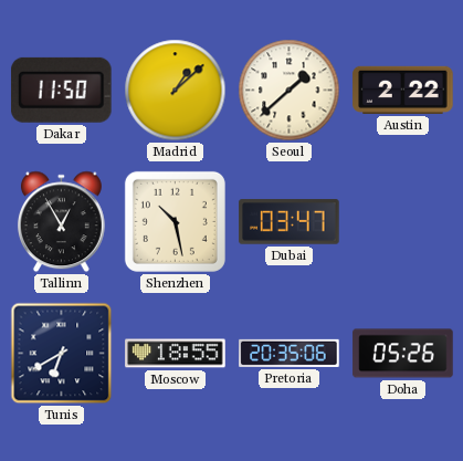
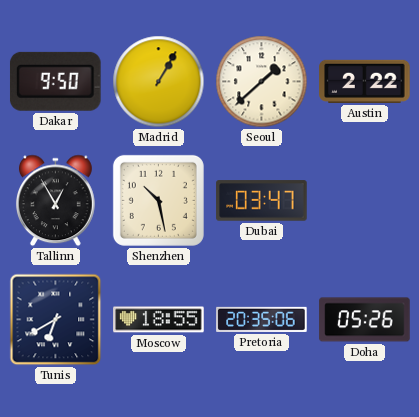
Dakar: 11:50 -> 9:50
Madrid: 1:08 -> 1:05
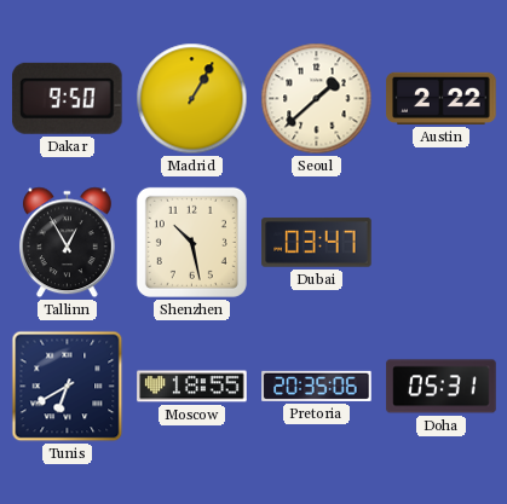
Doha: 05:26 -> 05:31
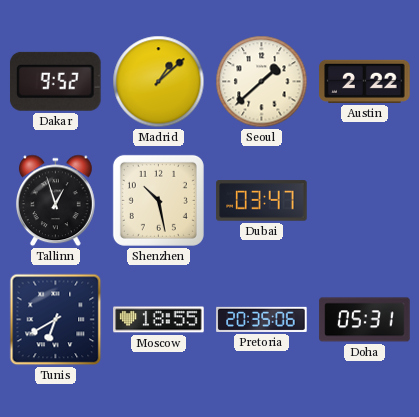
Dakar: 9:50 -> 9:52
Madrid: 1:05 -> 1:08
Tallinn: 12:55 -> 12:57
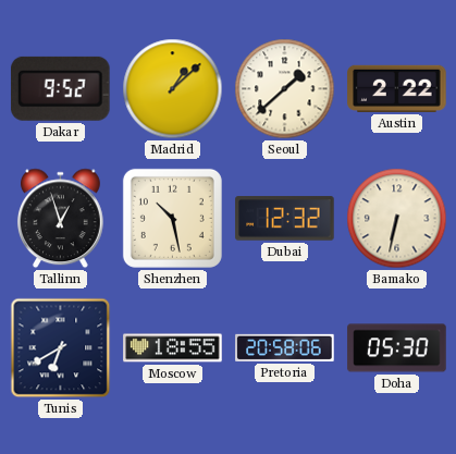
Dubai: 03:47 -> 12:32
Bamako: none -> 6:32
Pretoria: 20:35 -> 20:58
Doha: 05:31 -> 05:30
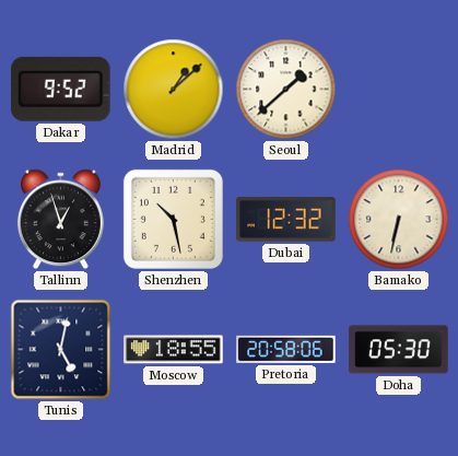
Austin: 2:22 -> none
Tunis: 6:40 -> 5:02
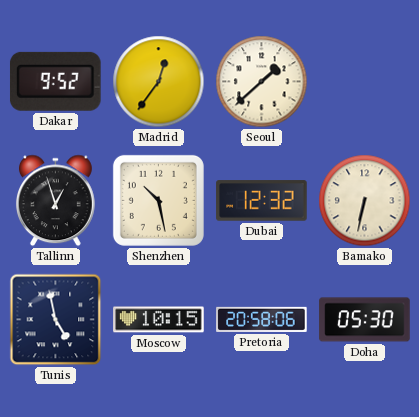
Madrid: 1:08 -> 12:36
Tunis: 5:02 -> 4:58
Moscow: 18:55 -> 10:15
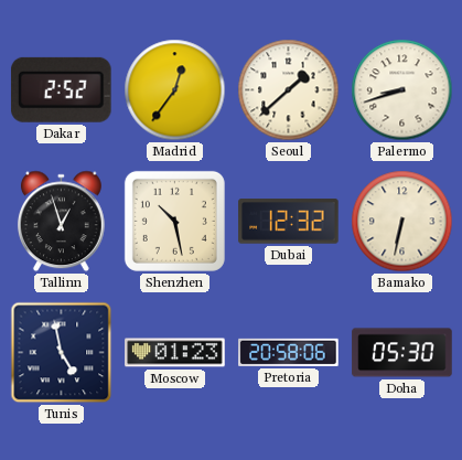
Dakar: 9:52 -> 2:52
Palermo: none -> 8:42
Moscow: 10:15 -> 01:23
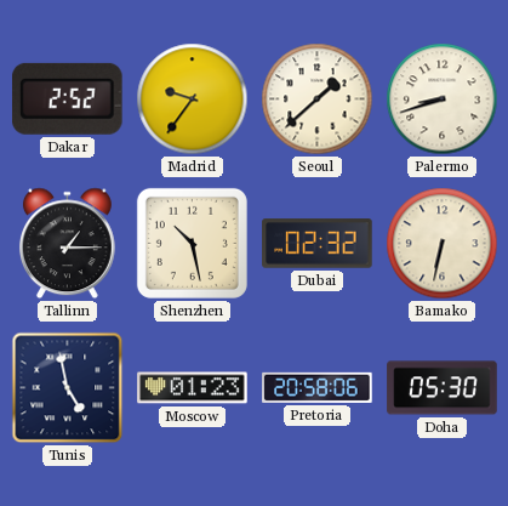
Madrid: 12:36 -> 9:36
Tallinn: 12:57 -> 1:15
Dubai: 12:32 -> 02:32
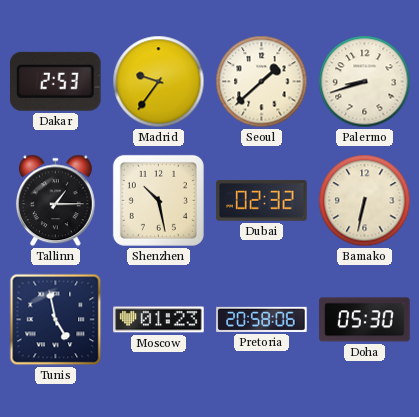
Dakar: 2:52 -> 2:53
